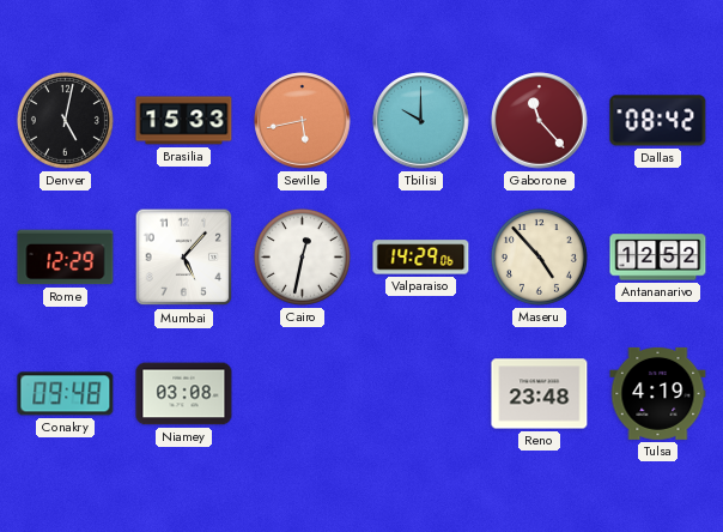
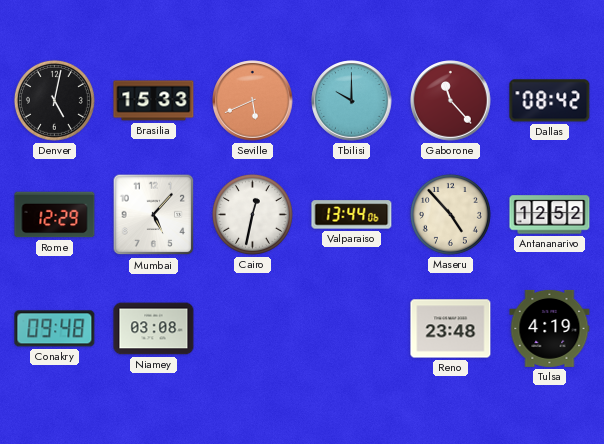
Seville: 5:43 -> 5:41
Valparaiso: 14:29 -> 13:44
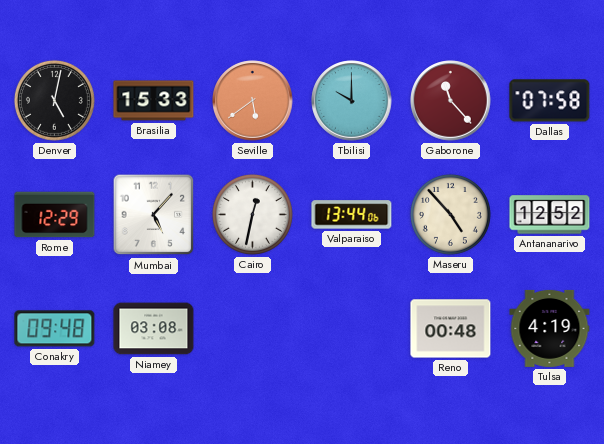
Seville: 5:41 -> 5:39
Dallas: 08:42 -> 07:58
Reno: 23:48 -> 00:48
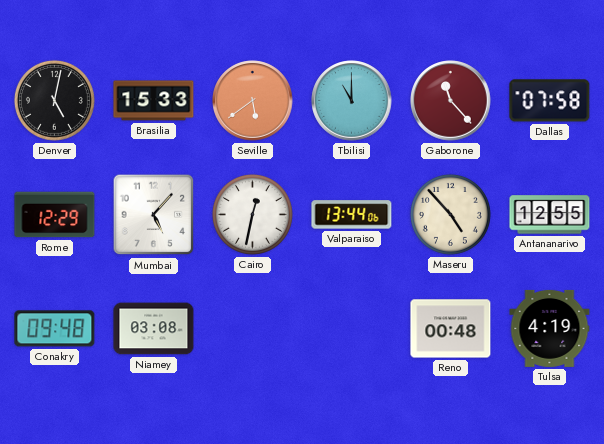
Tbilisi: 10:00 -> 11:00
Antananarivo: 12:52 -> 12:55
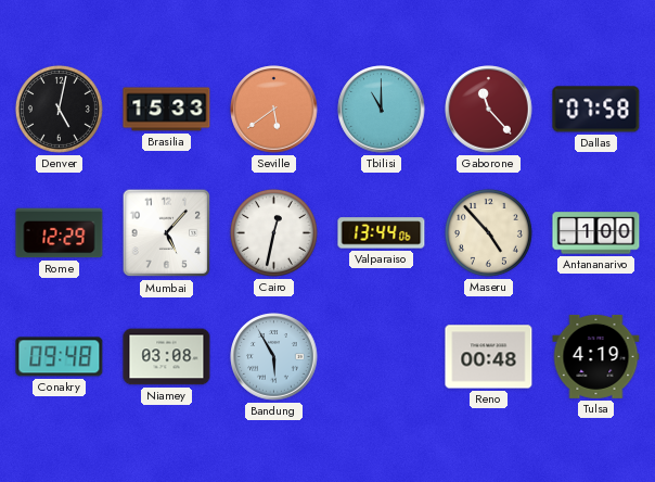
Antananarivo: 12:55 -> 1:00
Bandung: none -> 5:55
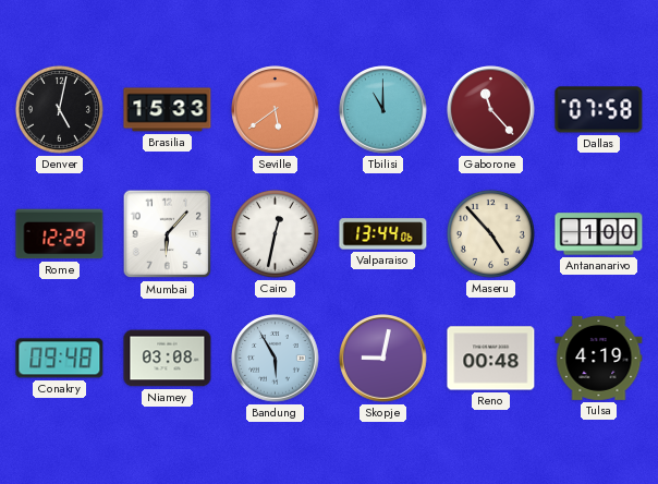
Mumbai: 5:07 -> 6:07
Skopje: none -> 9:02
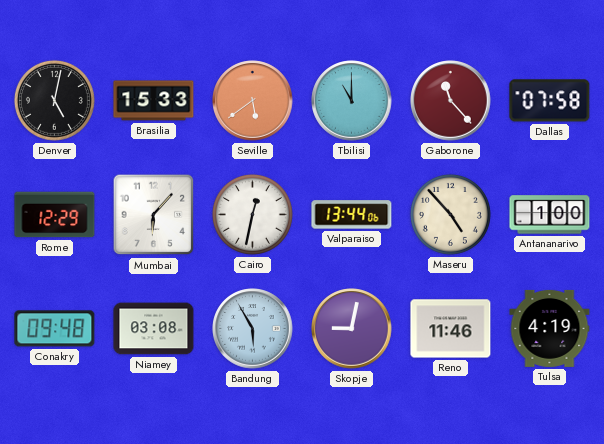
Reno: 00:48 -> 11:46
